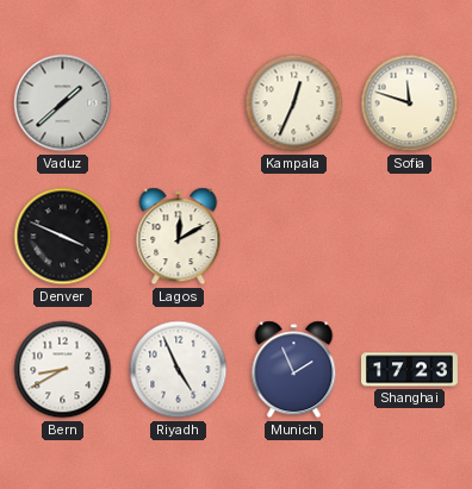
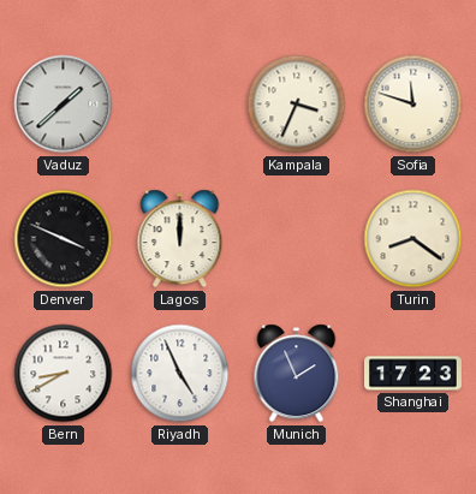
Kampala: 12:34 -> 3:34
Lagos: 12:10 -> 12:00
Turin: none -> 8:21
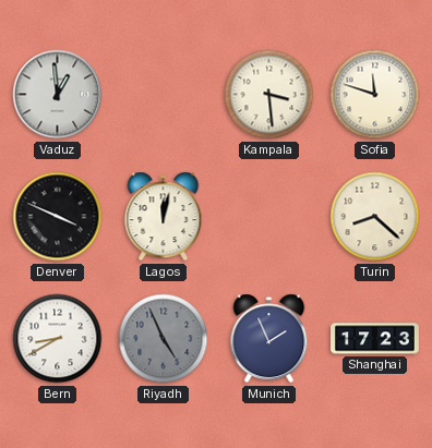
Vaduz: 1:38 -> 12:59
Kampala: 3:34 -> 3:29
Lagos: 12:00 -> 12:02
Turin: 8:21 -> 8:22
Riyadh dial: white -> grey
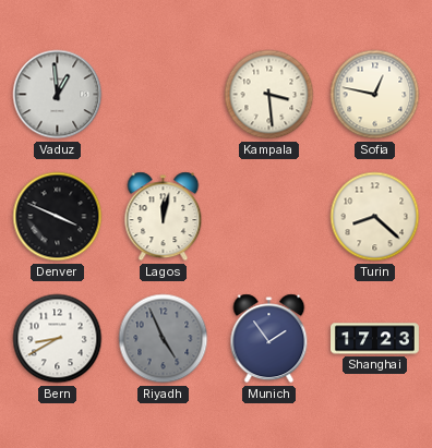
Sofia: 11:48 -> 12:47
Munich: 1:56 -> 1:54
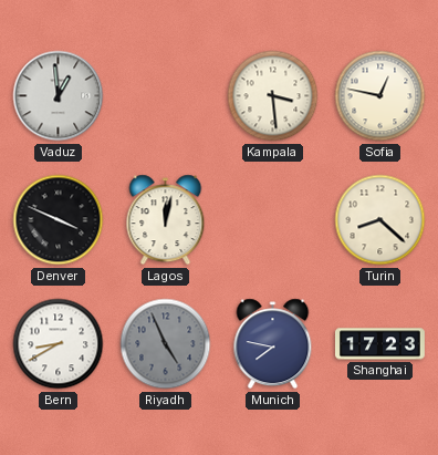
Munich: 1:54 -> 7:47
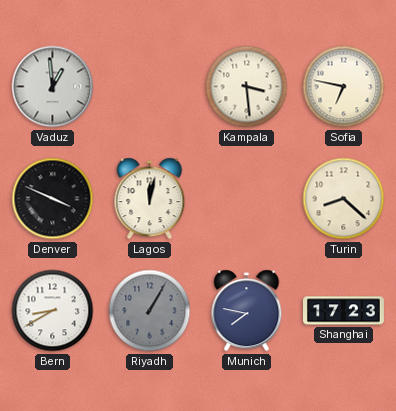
Sofia: 12:47 -> 6:47
Riyadh: 4:56 -> 1:05
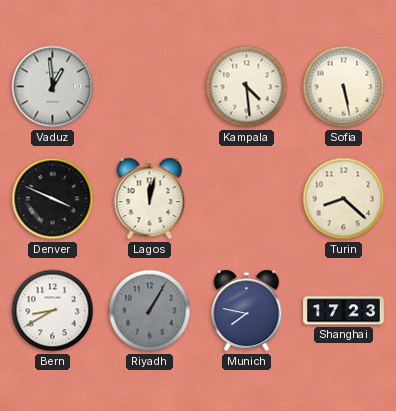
Kampala: 3:29 -> 4:29
Sofia: 6:47 -> 5:28
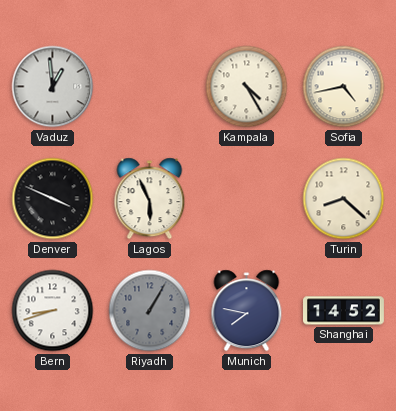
Kampala: 4:29 -> 4:25
Sofia: 5:28 -> 4:43
Lagos: 12:02 -> 5:56
Bern: 8:40 -> 8:42
Shanghai: 17:23 -> 14:52
